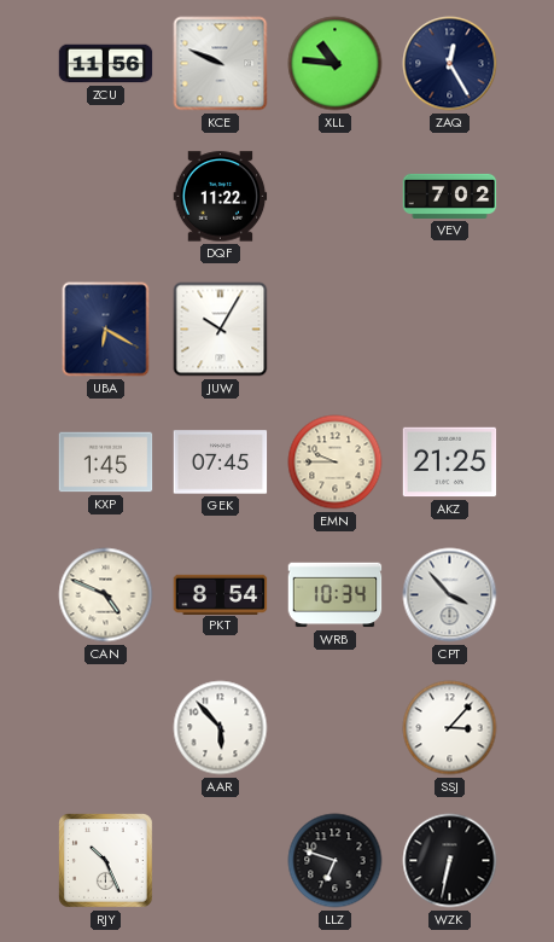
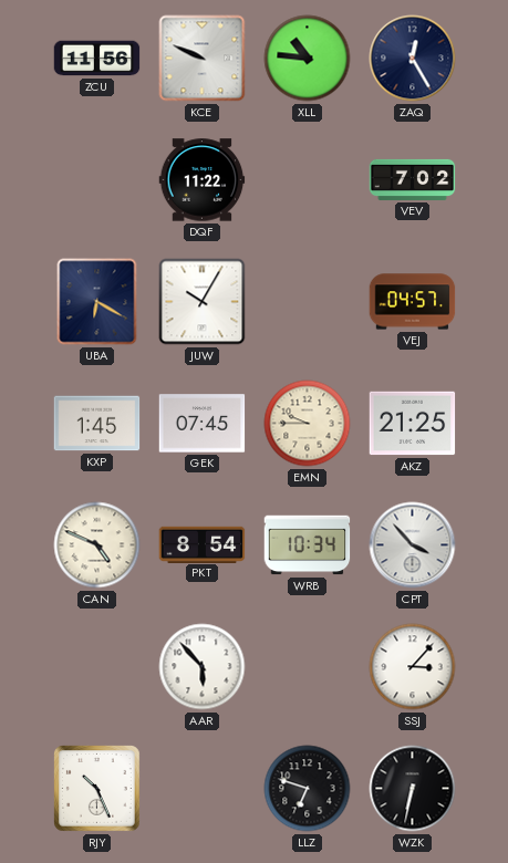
VEJ: none -> 04:57
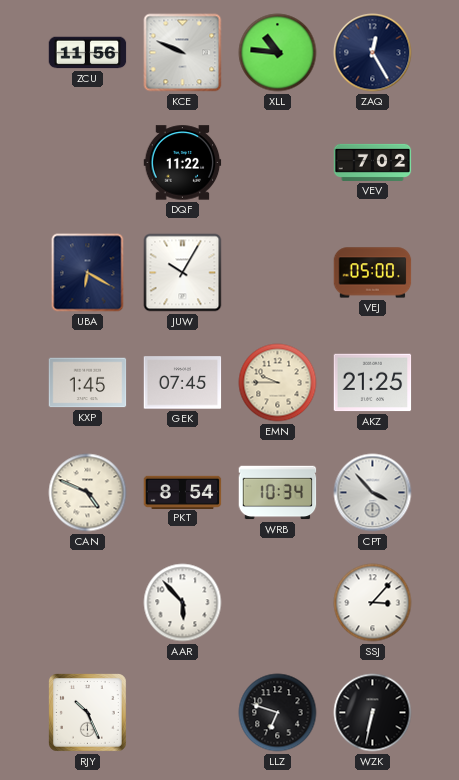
VEJ: 04:57 -> 05:00
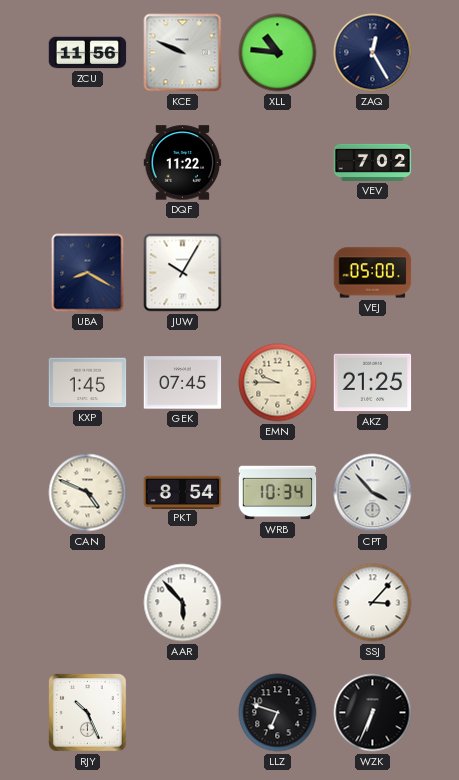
UBA: 6:20 -> 8:20
WZK: 6:32 -> 6:34
